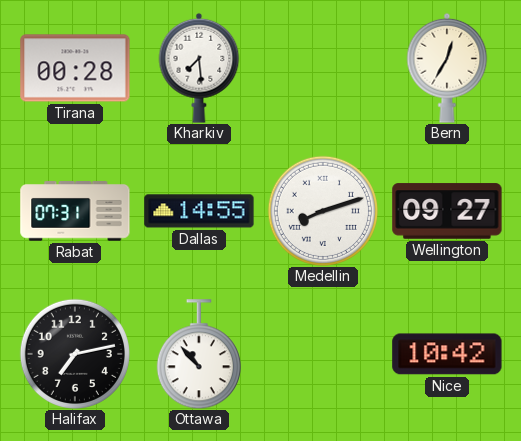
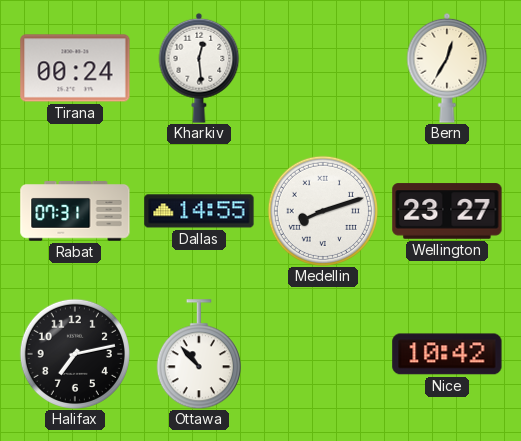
Tirana: 00:28 -> 00:24
Kharkiv: 7:29 -> 12:29
Wellington: 09:27 -> 23:27
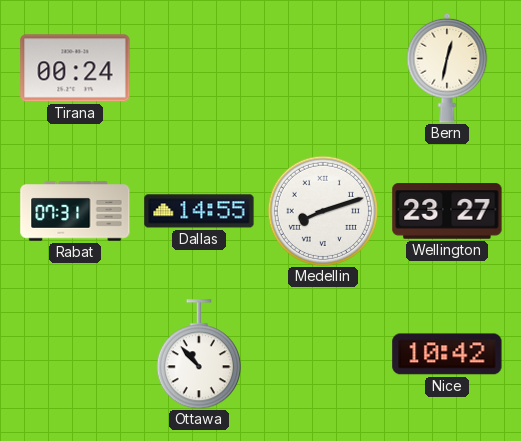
Kharkiv: 12:29 -> none
Bern: 12:35 -> 12:32
Halifax: 7:13 -> none
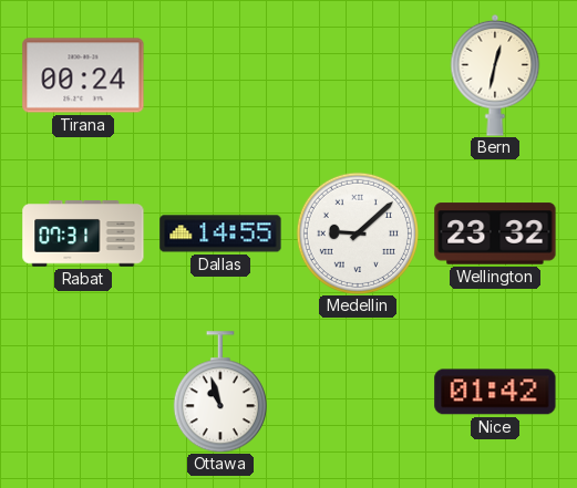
Medellin: 8:12 -> 9:08
Wellington: 23:27 -> 23:32
Ottawa: 10:53 -> 10:57
Nice: 10:42 -> 01:42
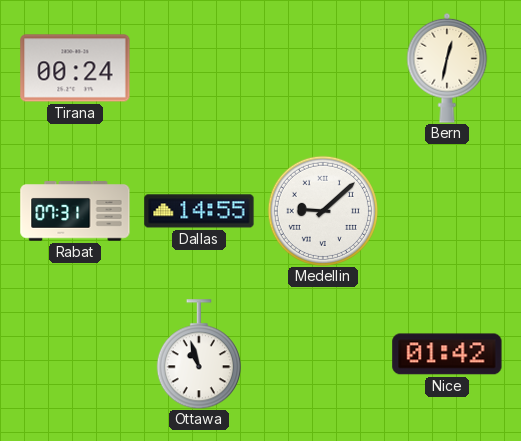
Wellington: 23:32 -> none
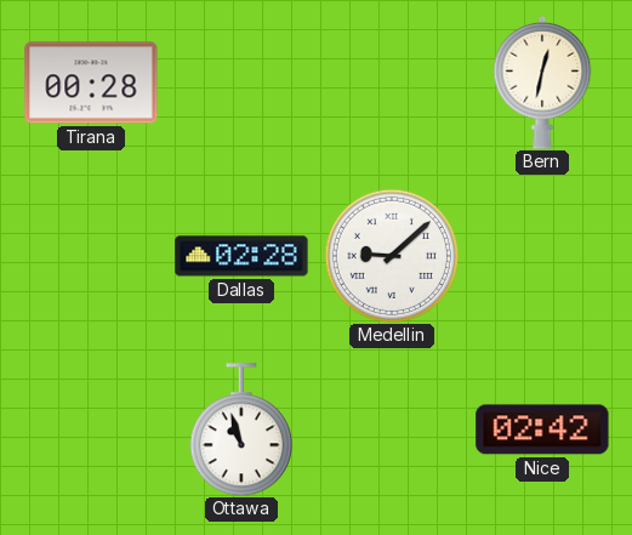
Tirana: 00:24 -> 00:28
Rabat: 07:31 -> none
Dallas: 14:55 -> 02:28
Nice: 01:42 -> 02:42
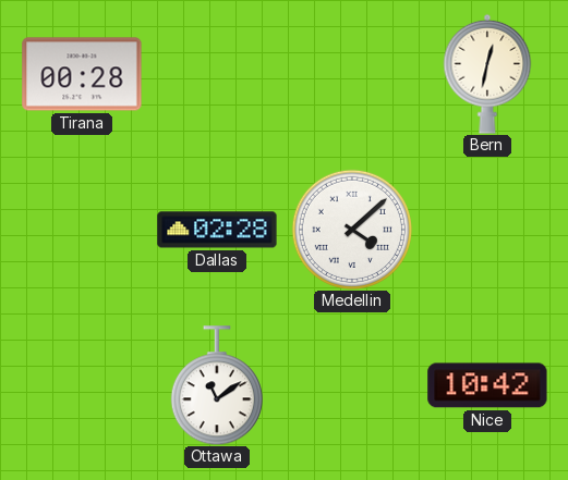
Medellin: 9:08 -> 4:08
Ottawa: 10:57 -> 11:09
Nice: 02:42 -> 10:42
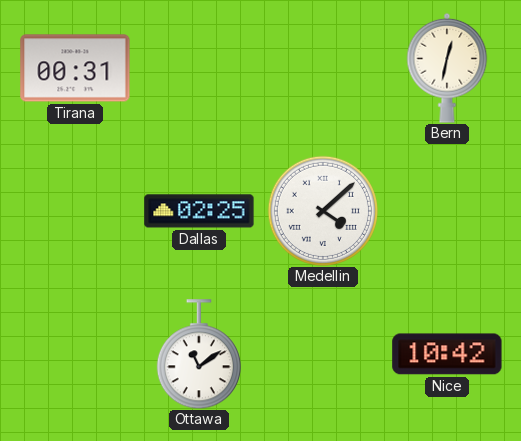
Tirana: 00:28 -> 00:31
Dallas: 02:28 -> 02:25
